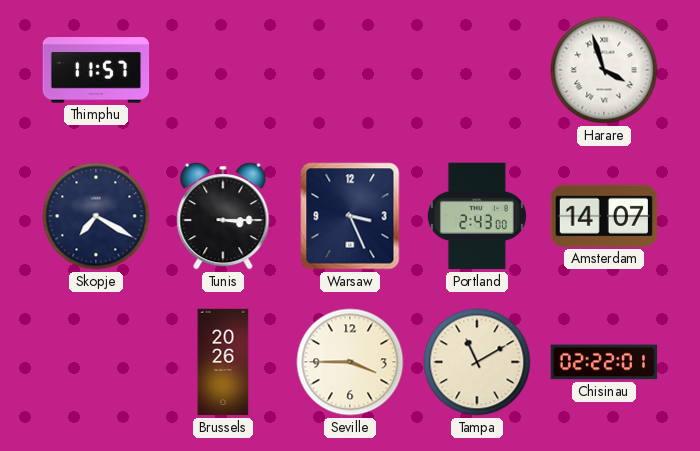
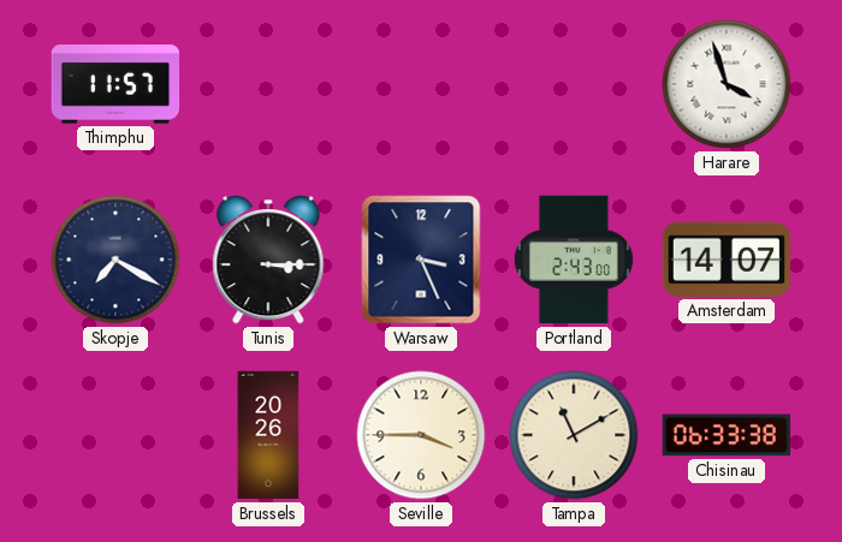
Chisinau: 02:22 -> 06:33
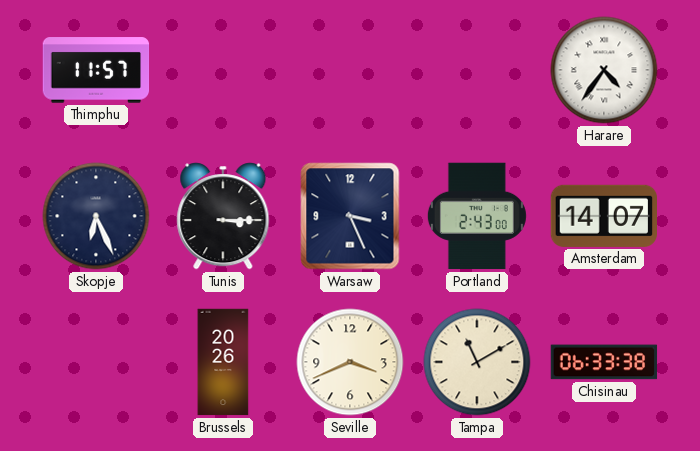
Harare: 3:57 -> 4:36
Skopje: 7:20 -> 6:26
Seville: 3:45 -> 3:41
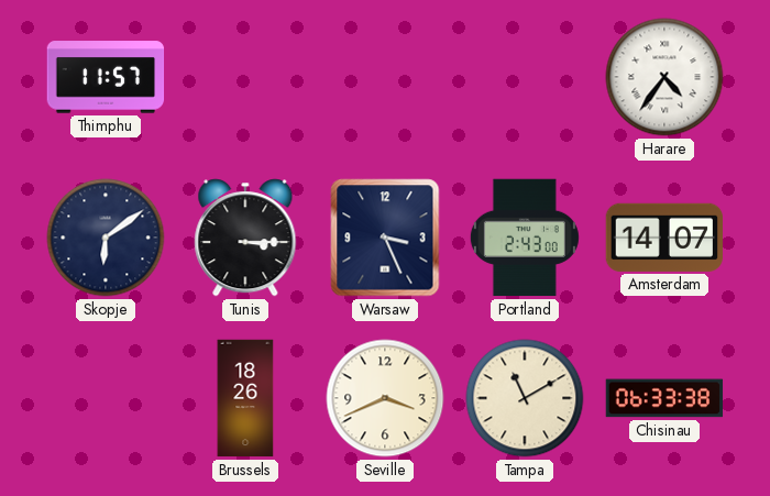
Skopje: 6:26 -> 6:09
Brussels: 20:26 -> 18:26
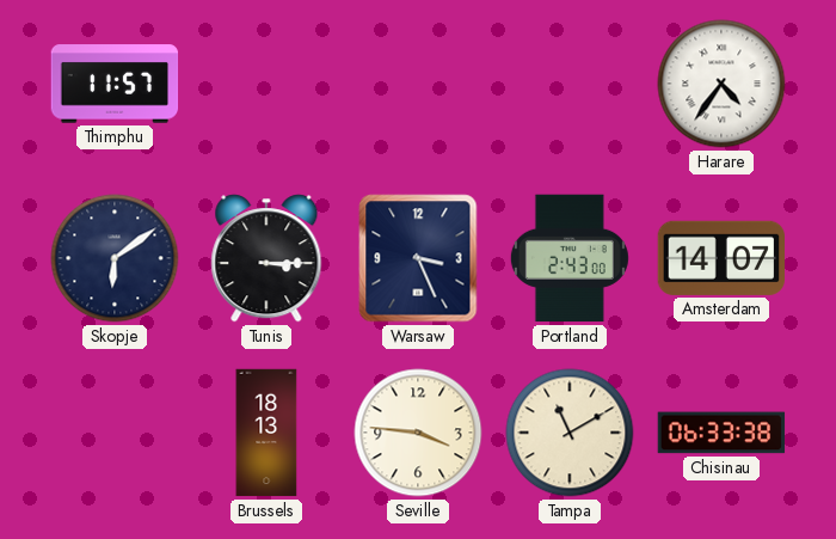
Brussels: 18:26 -> 18:13
Seville: 3:41 -> 3:46
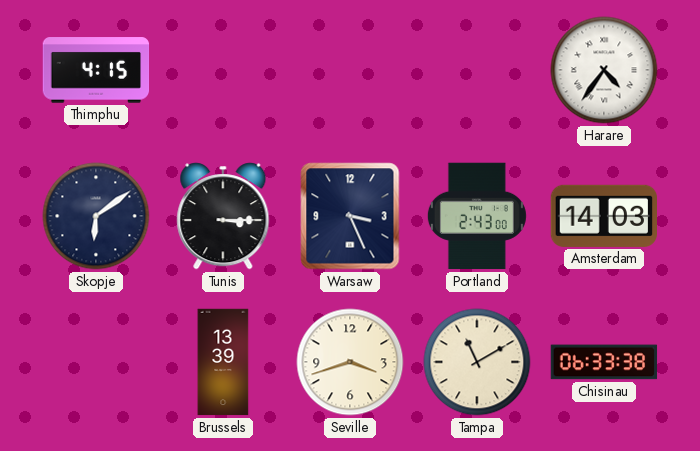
Thimphu: 11:57 -> 4:15
Amsterdam: 14:07 -> 14:03
Brussels: 18:13 -> 13:39
Seville: 3:46 -> 3:42
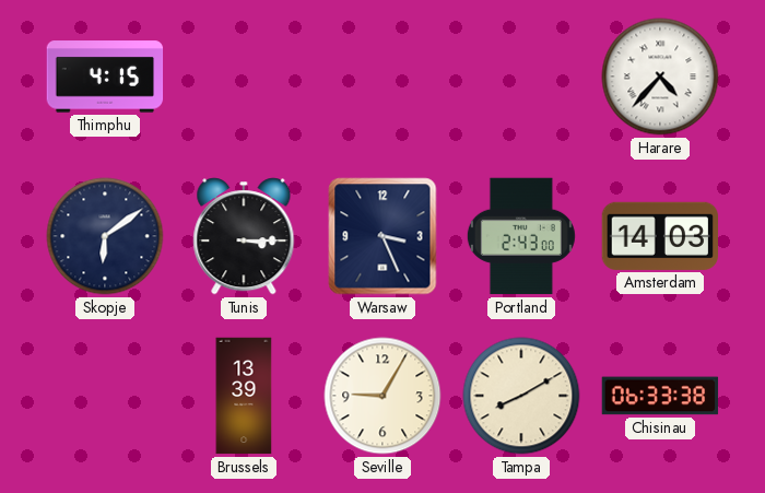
Harare: 4:36 -> 4:37
Seville: 3:42 -> 9:05
Tampa: 11:10 -> 8:10
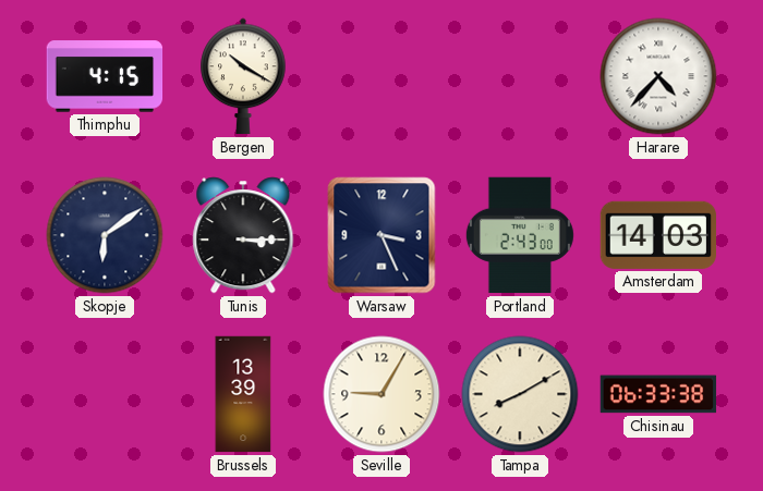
Bergen: none -> 10:20
